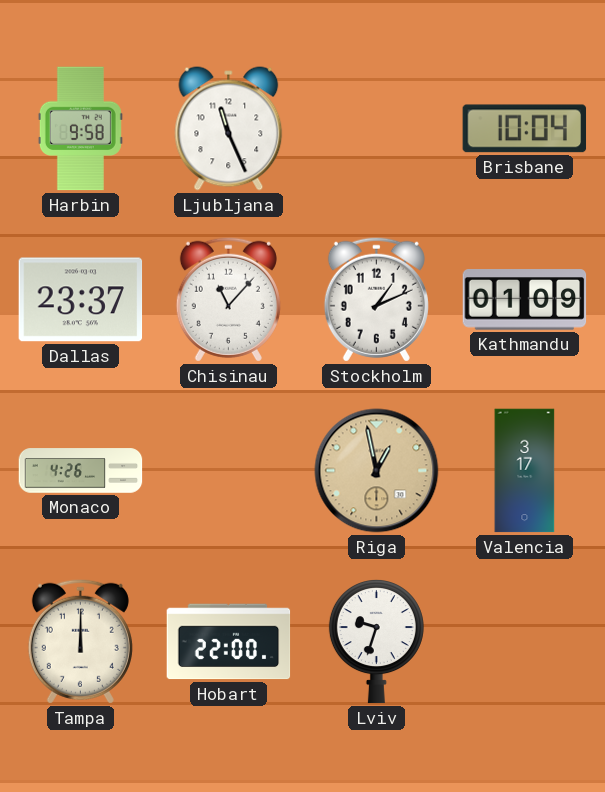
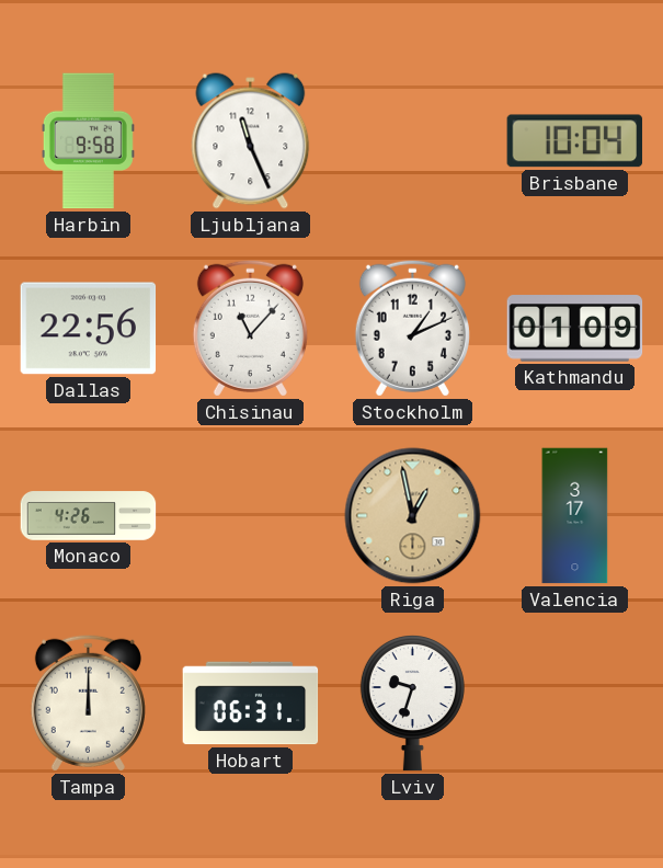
Dallas: 23:37 -> 22:56
Hobart: 22:00 -> 06:31
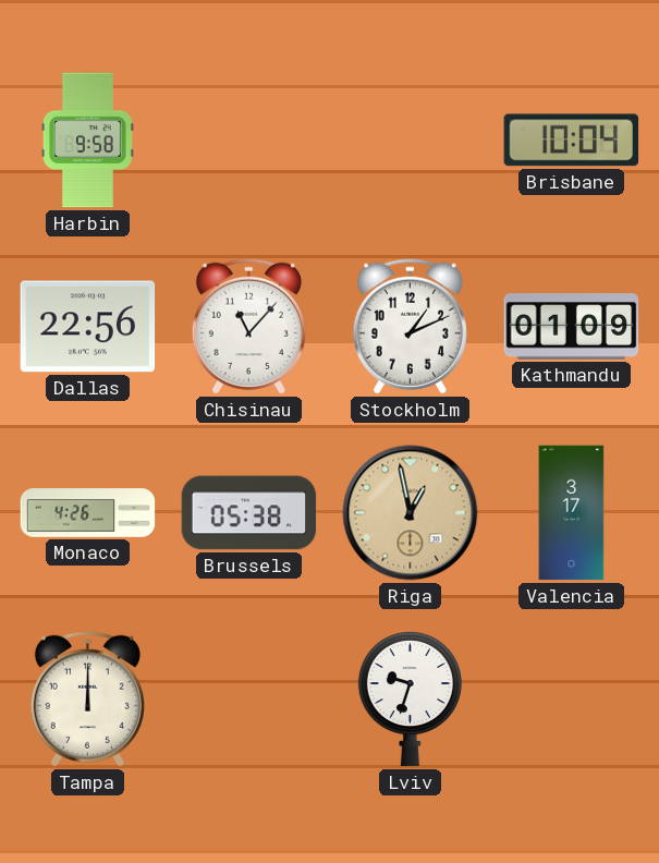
Ljubljana: 11:26 -> none
Brussels: none -> 05:38
Hobart: 06:31 -> none
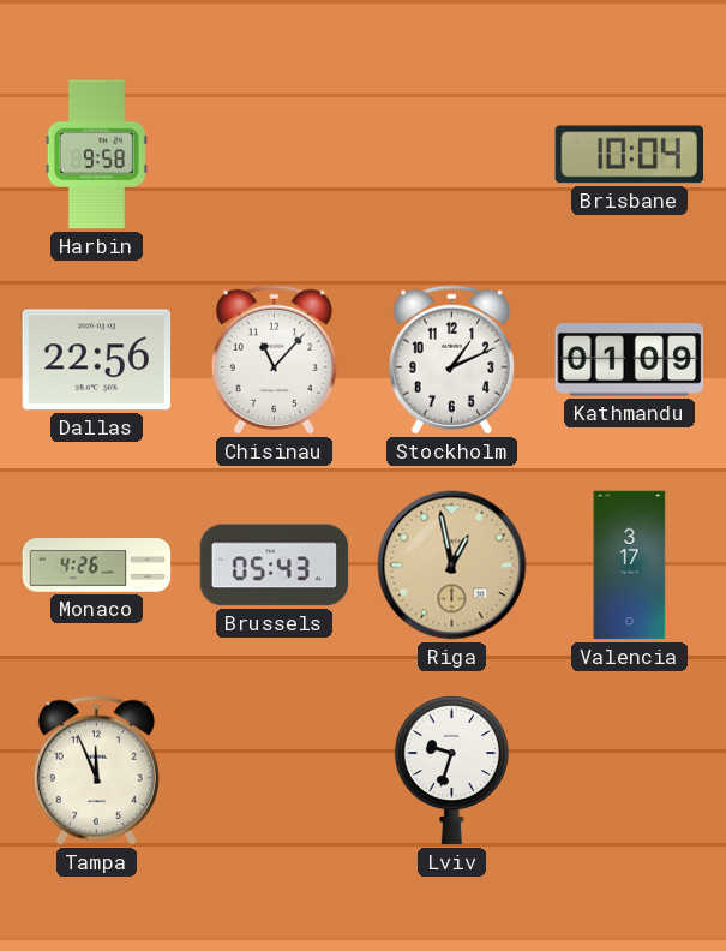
Brussels: 05:38 -> 05:43
Tampa: 12:00 -> 11:56
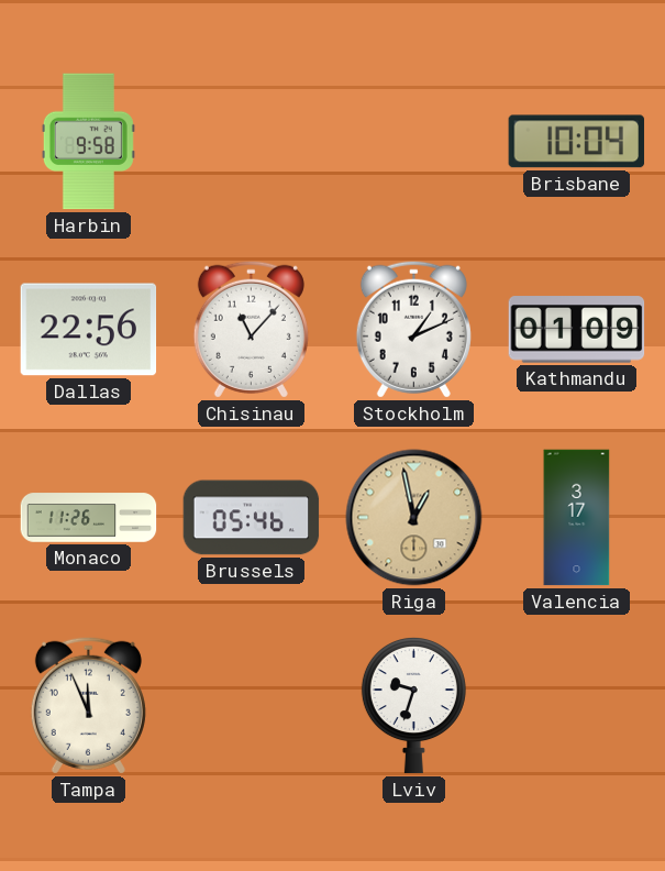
Monaco: 4:26 -> 11:26
Brussels: 05:43 -> 05:46
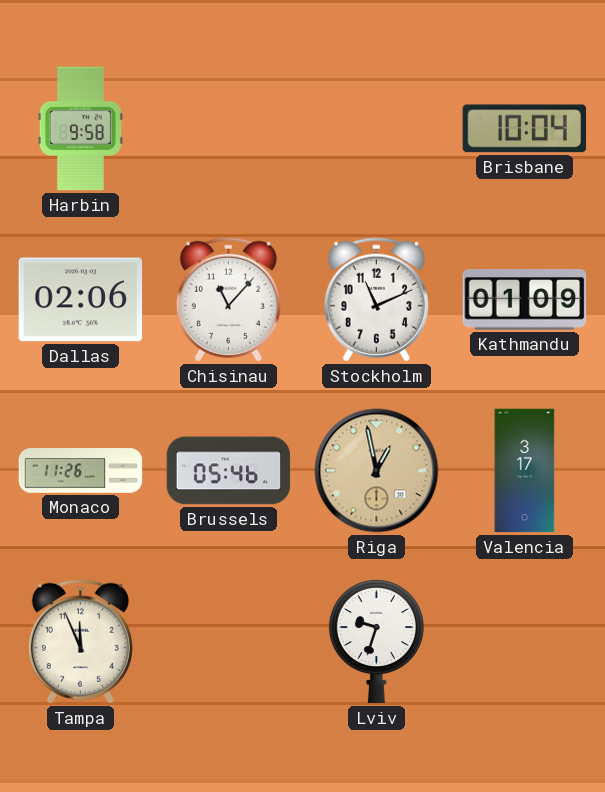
Dallas: 22:56 -> 02:06
Stockholm: 1:11 -> 11:11
